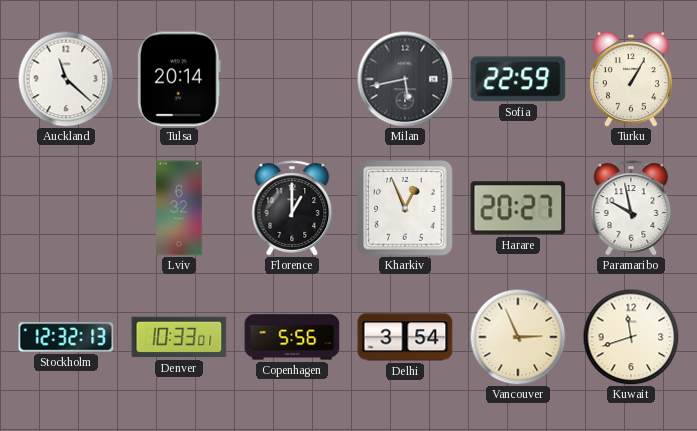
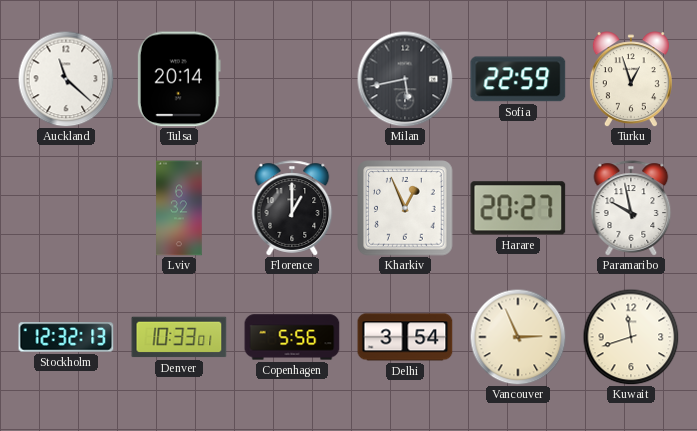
Turku: 1:05 -> 12:57
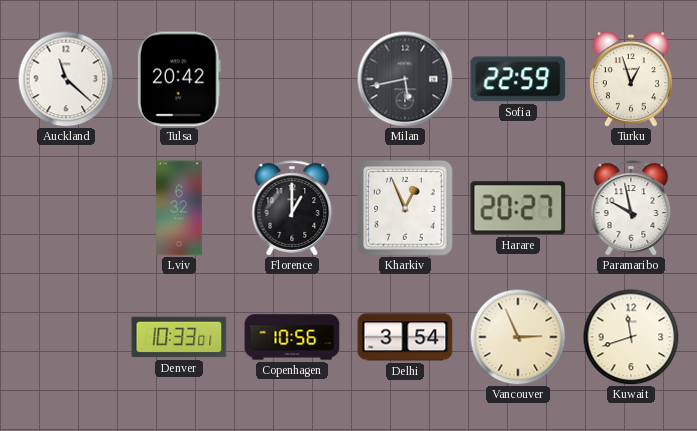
Tulsa: 20:14 -> 20:42
Stockholm: 12:32 -> none
Copenhagen: 5:56 -> 10:56
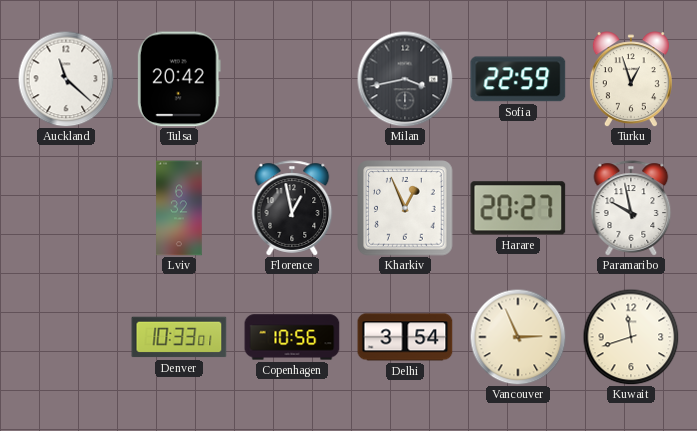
Milan: 5:43 -> 3:43
Florence: 1:00 -> 12:58
